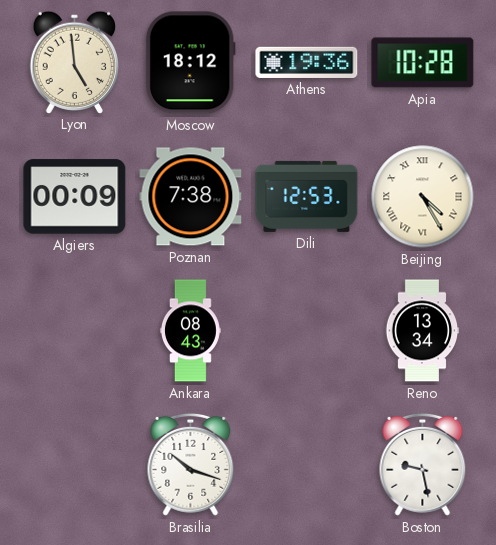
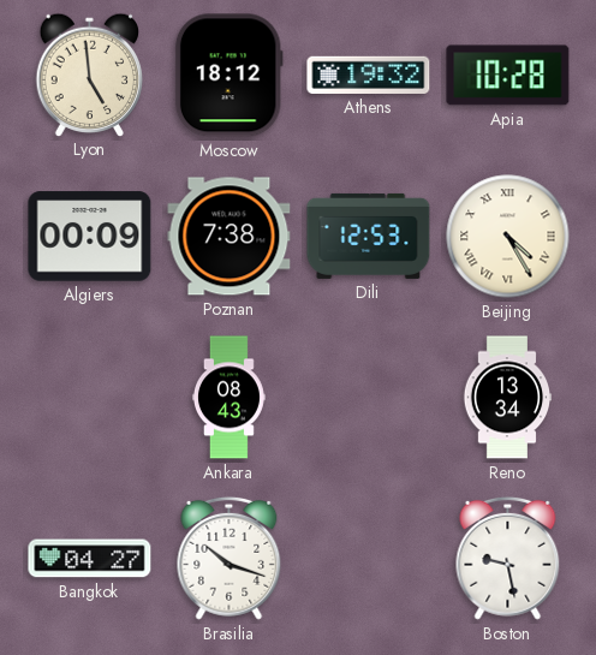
Athens: 19:36 -> 19:32
Bangkok: none -> 04:27
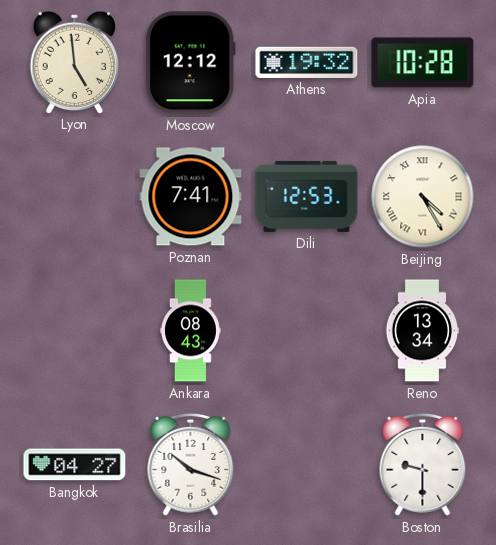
Moscow: 18:12 -> 12:12
Algiers: 00:09 -> none
Poznan: 7:38 -> 7:41
Boston: 9:28 -> 9:30
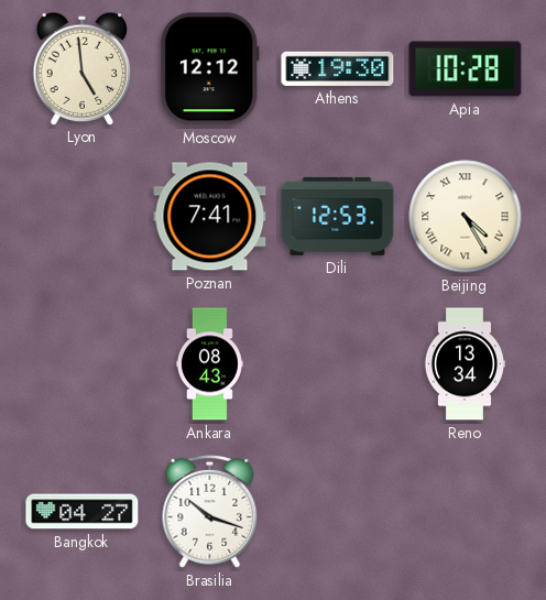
Athens: 19:32 -> 19:30
Boston: 9:30 -> none
